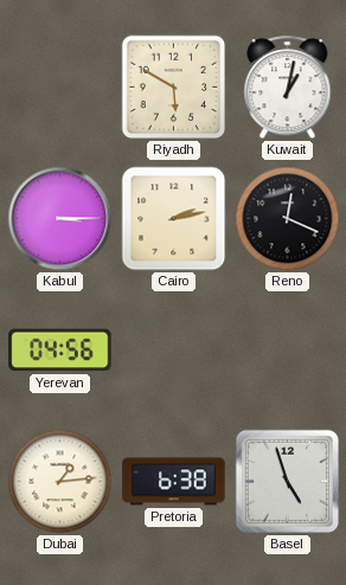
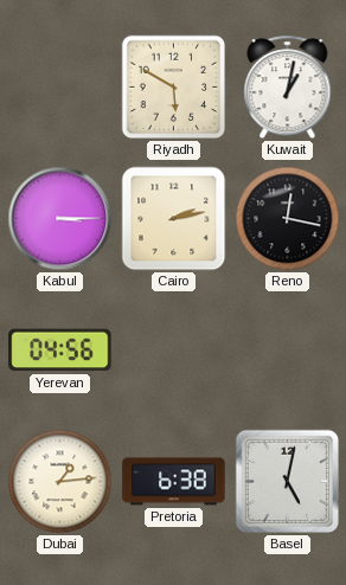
Reno: 12:19 -> 12:17
Basel: 4:57 -> 5:02
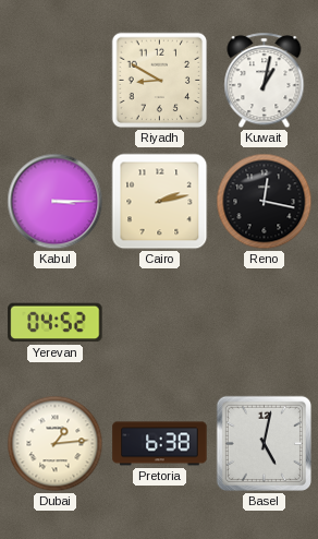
Riyadh: 5:50 -> 8:50
Yerevan: 04:56 -> 04:52
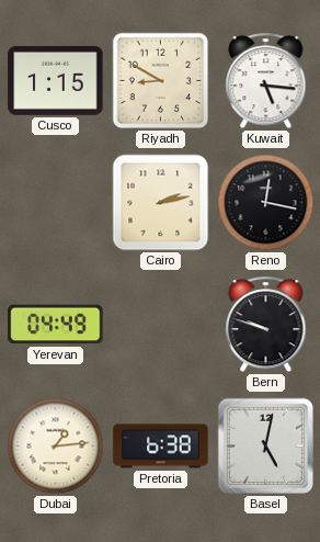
Cusco: none -> 1:15
Kuwait: 1:02 -> 5:16
Kabul: 3:15 -> none
Yerevan: 04:52 -> 04:49
Bern: none -> 9:48
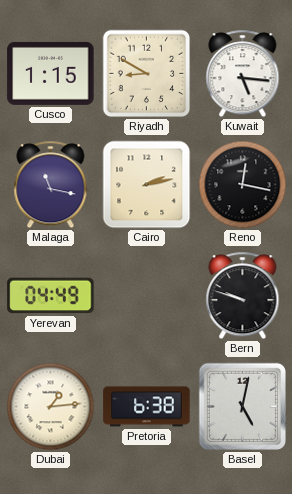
Malaga: none -> 11:17
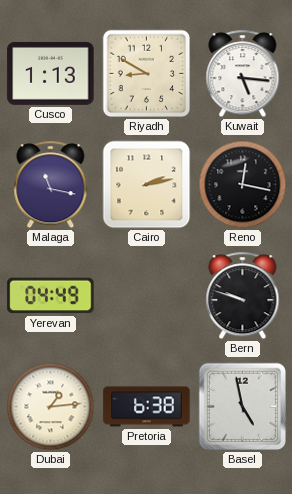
Cusco: 1:15 -> 1:13
Basel: 5:02 -> 4:58
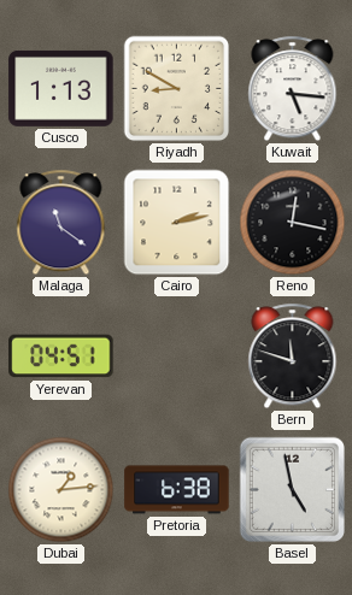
Malaga: 11:17 -> 11:21
Yerevan: 04:49 -> 04:51
Bern: 9:48 -> 11:48
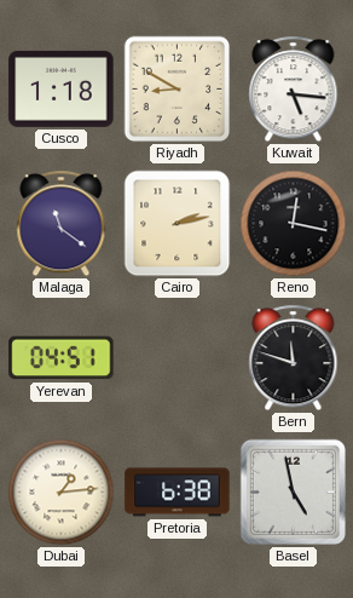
Cusco: 1:13 -> 1:18
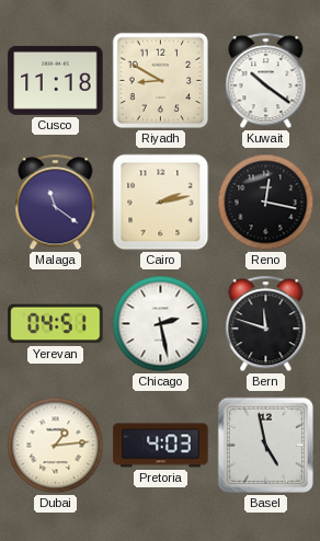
Cusco: 1:18 -> 11:18
Kuwait: 5:16 -> 10:21
Chicago: none -> 2:28
Pretoria: 6:38 -> 4:03
